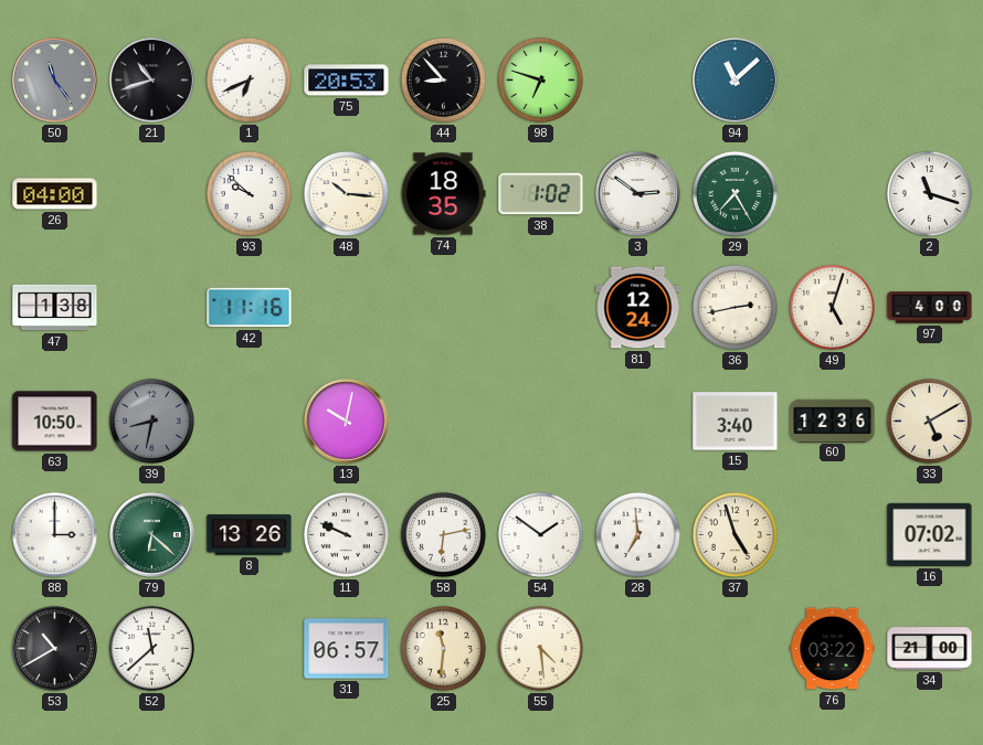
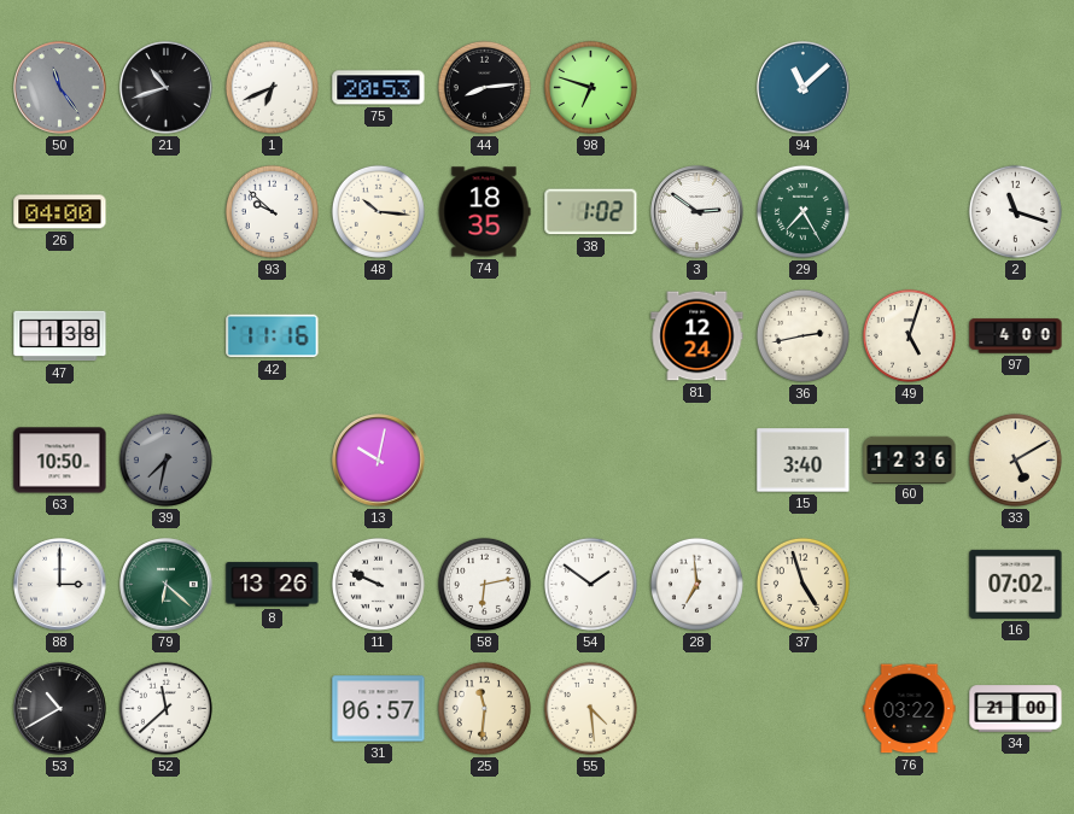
44: 8:53 -> 8:14
39: 8:32 -> 7:32
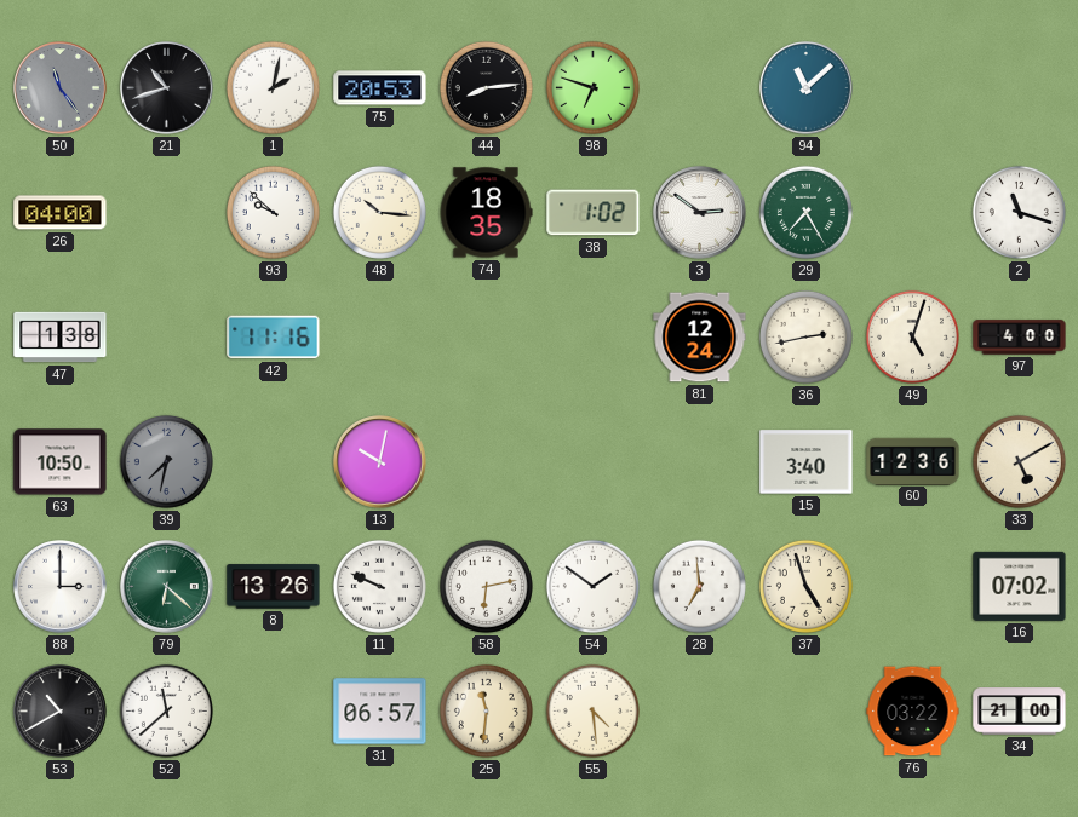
1: 6:41 -> 2:02
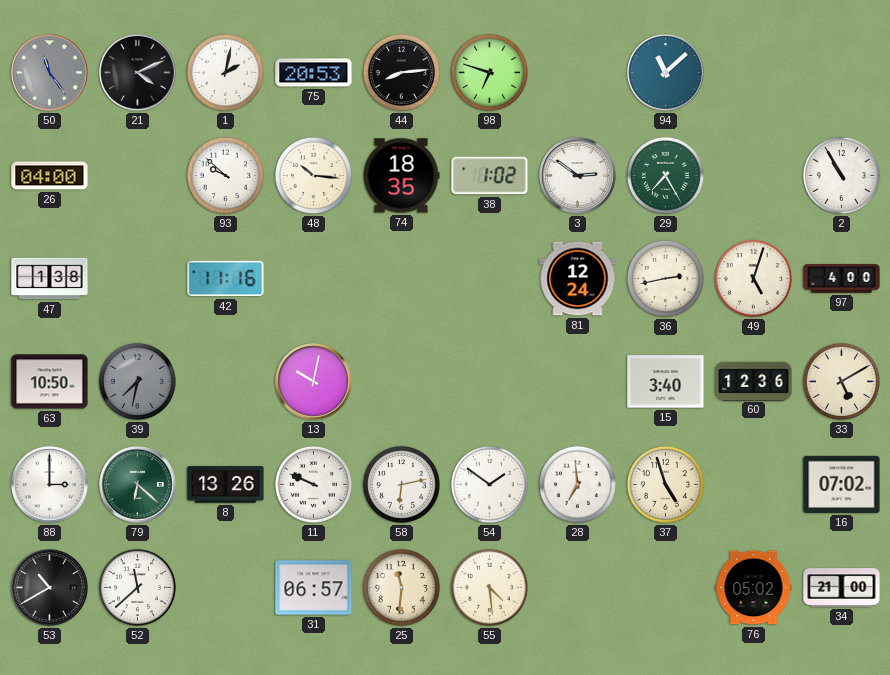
21: 10:42 -> 4:11
2: 11:18 -> 10:55
76: 03:22 -> 05:02
